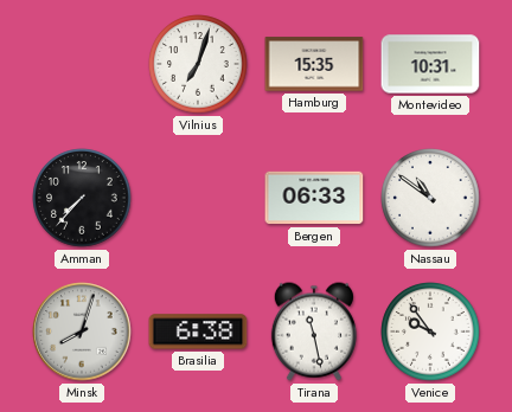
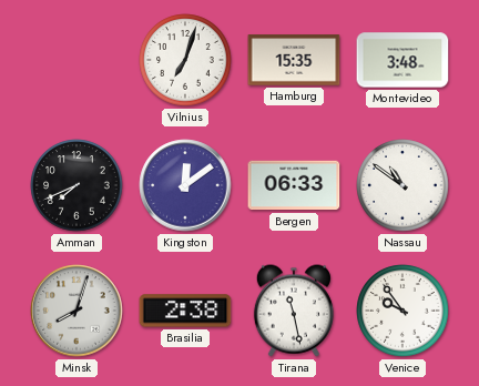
Montevideo: 10:31 -> 3:48
Amman: 7:37 -> 7:41
Kingston: none -> 12:09
Brasilia: 6:38 -> 2:38
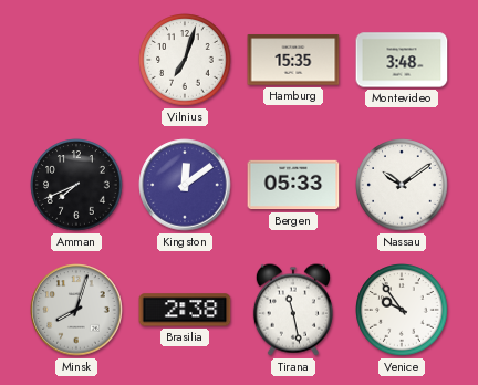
Bergen: 06:33 -> 05:33
Nassau: 10:51 -> 10:09
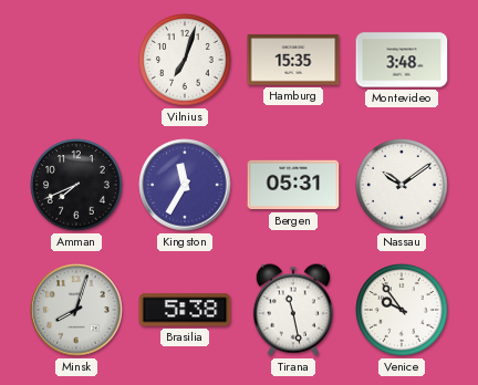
Kingston: 12:09 -> 11:35
Bergen: 05:33 -> 05:31
Brasilia: 2:38 -> 5:38
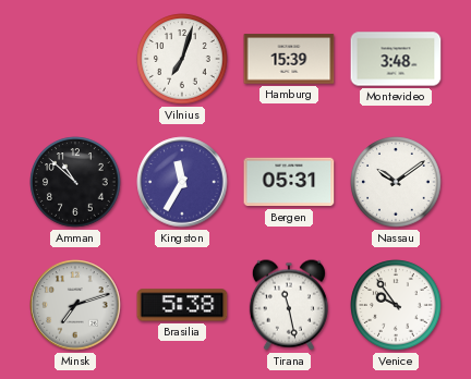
Hamburg: 15:35 -> 15:39
Amman: 7:41 -> 10:52
Minsk: 8:03 -> 7:12
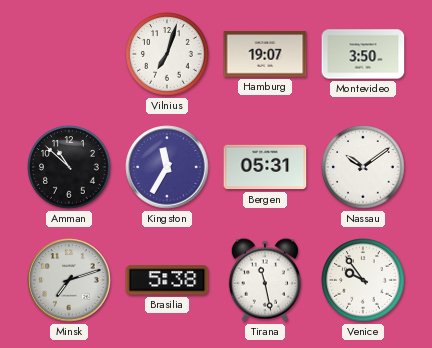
Hamburg: 15:39 -> 19:07
Montevideo: 3:48 -> 3:50
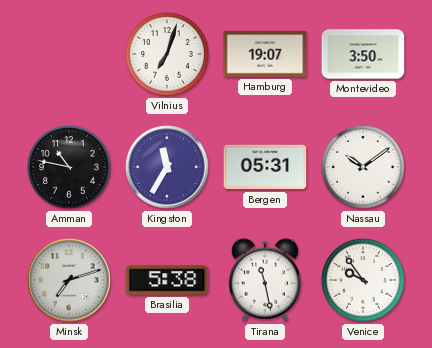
Amman: 10:52 -> 10:47
